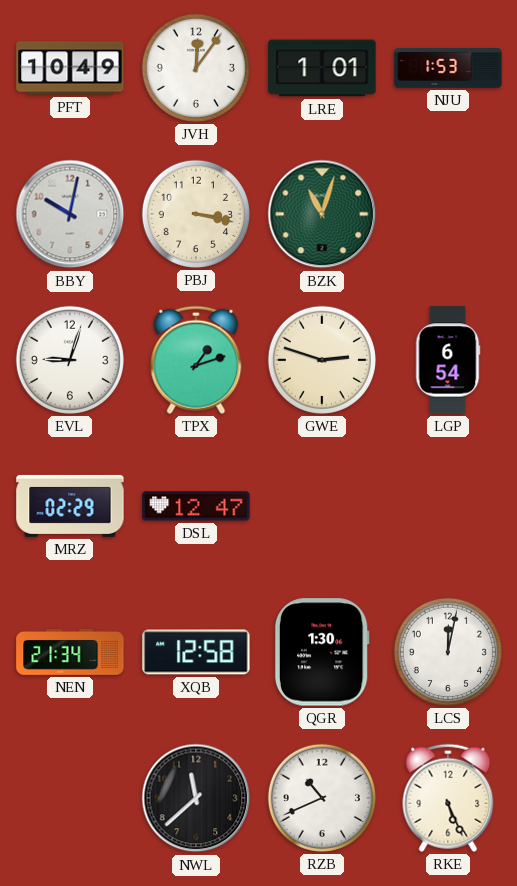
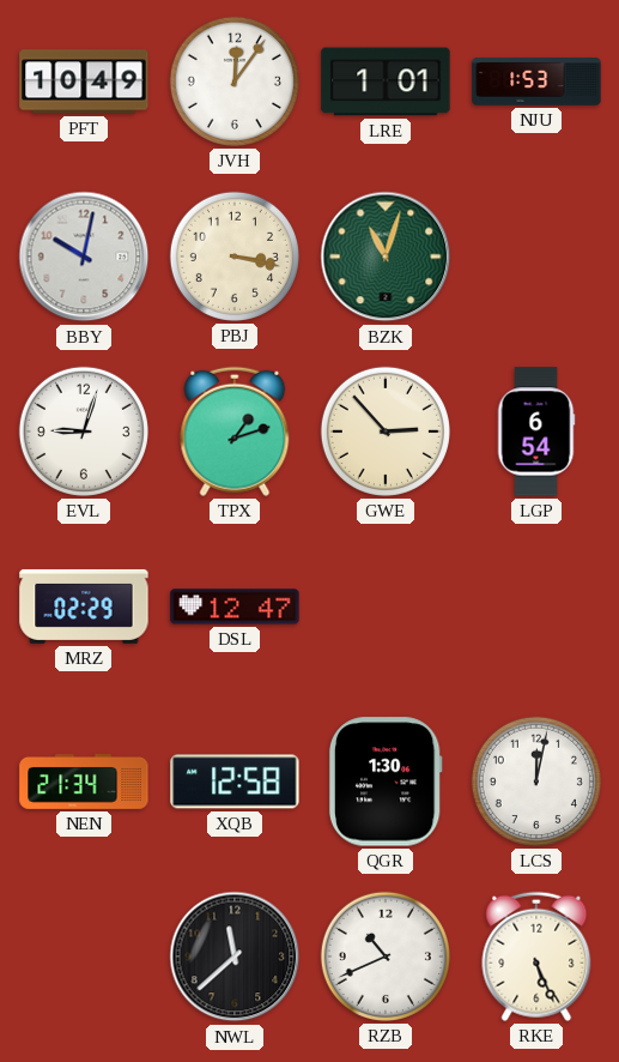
GWE: 2:48 -> 2:53
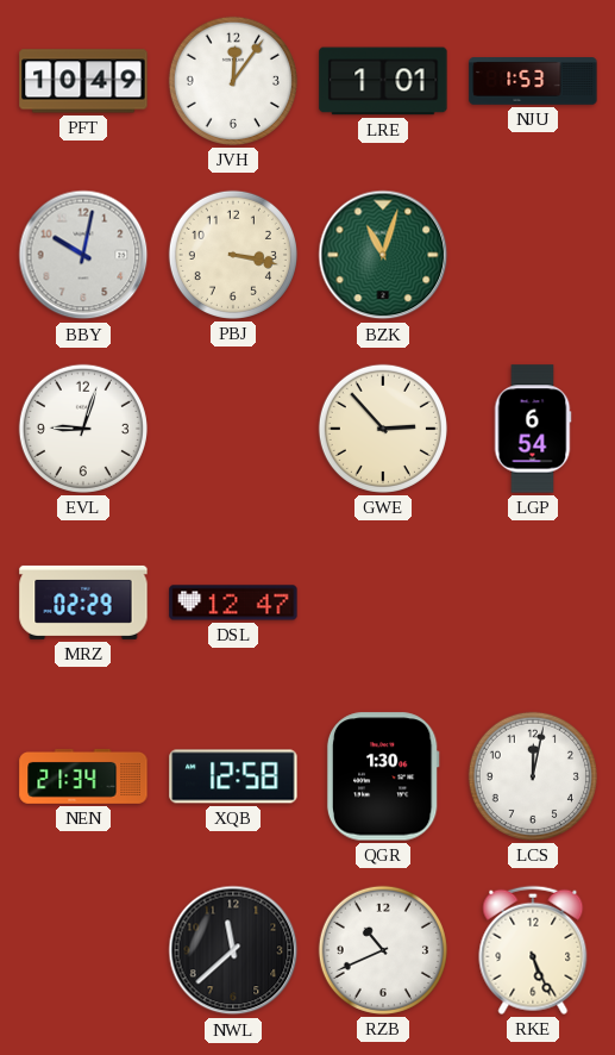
TPX: 1:12 -> none
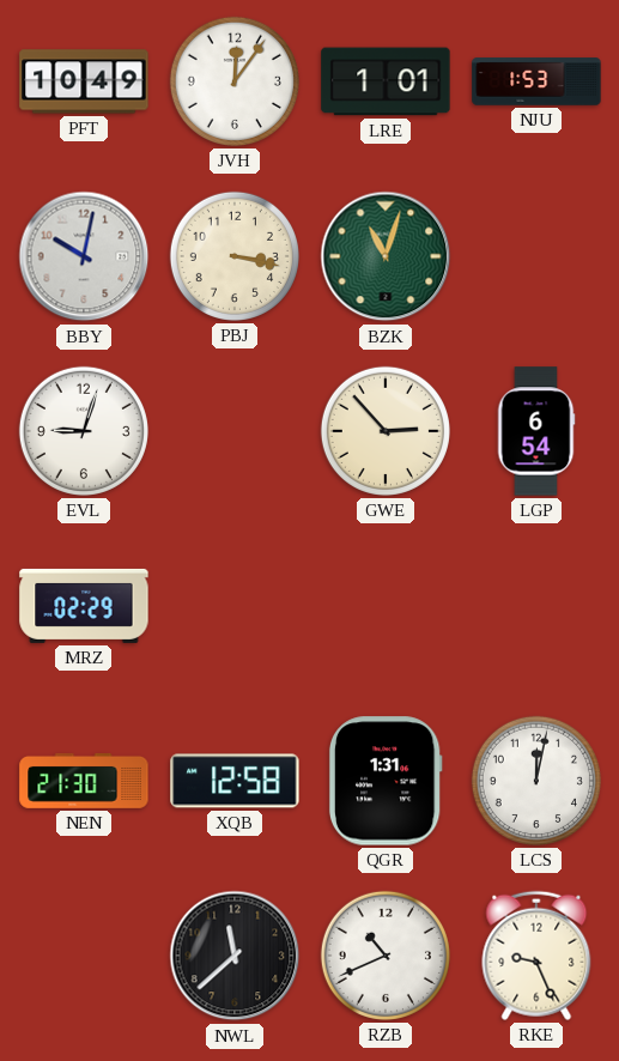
DSL: 12:47 -> none
NEN: 21:34 -> 21:30
QGR: 1:30 -> 1:31
RKE: 5:26 -> 9:26
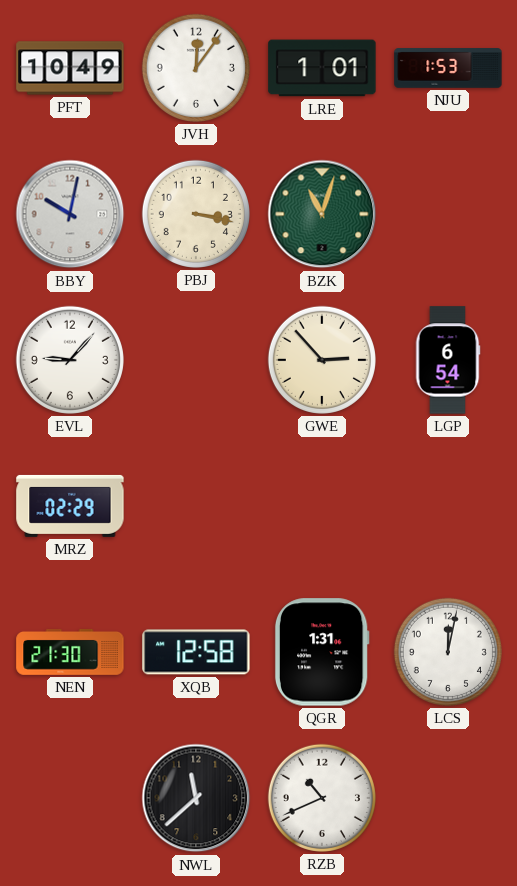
EVL: 9:03 -> 9:07
RKE: 9:26 -> none
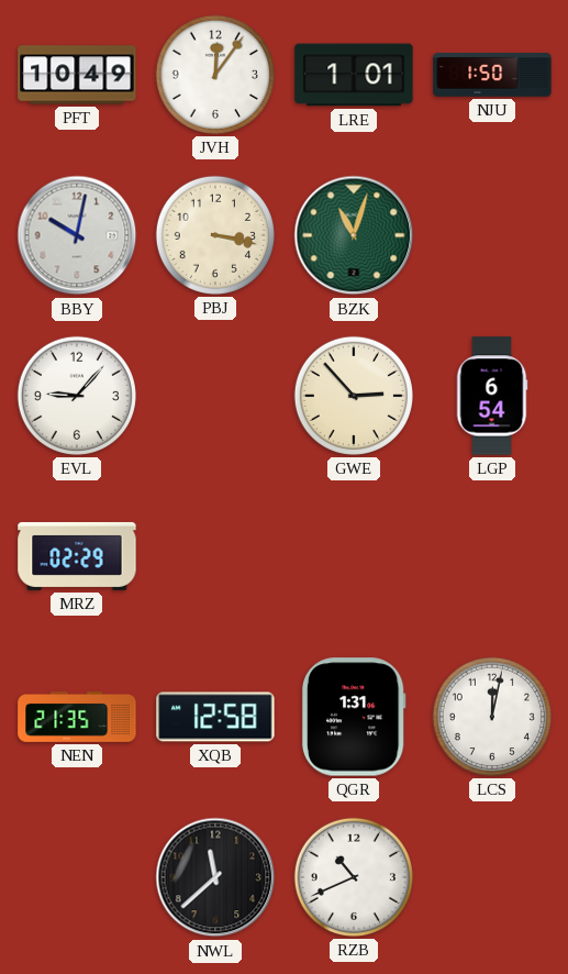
NJU: 1:53 -> 1:50
NEN: 21:30 -> 21:35
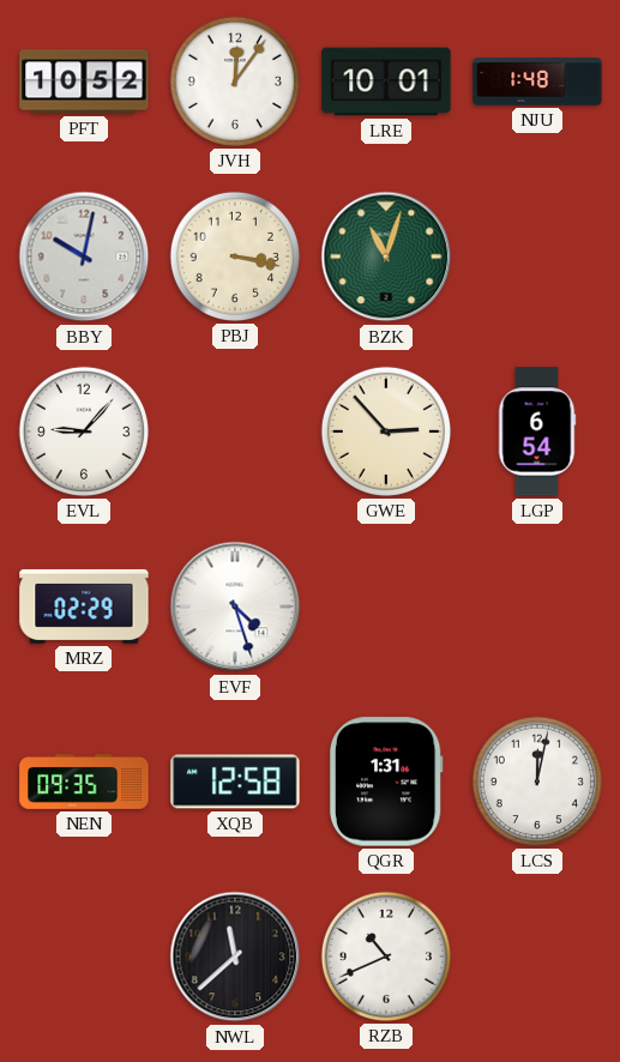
PFT: 10:49 -> 10:52
LRE: 1:01 -> 10:01
NJU: 1:50 -> 1:48
EVF: none -> 4:27
NEN: 21:35 -> 09:35
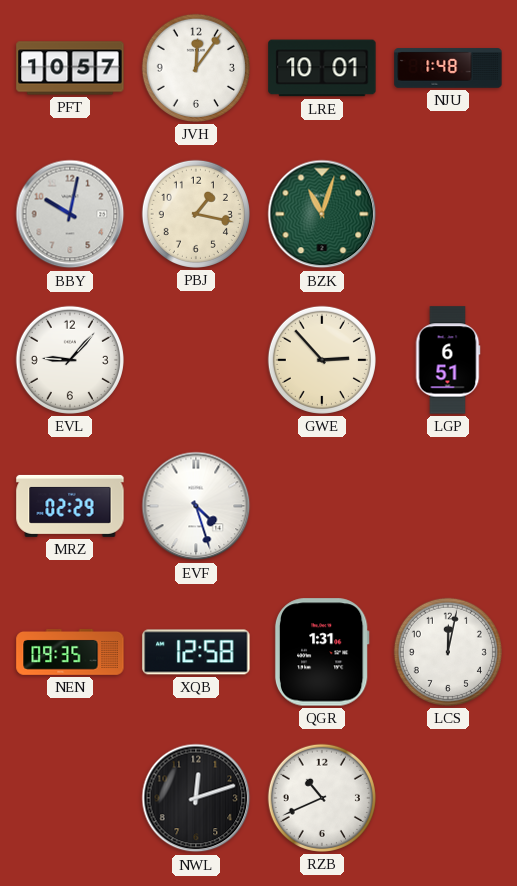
PFT: 10:52 -> 10:57
PBJ: 3:17 -> 1:17
LGP: 6:54 -> 6:51
NWL: 11:38 -> 12:12
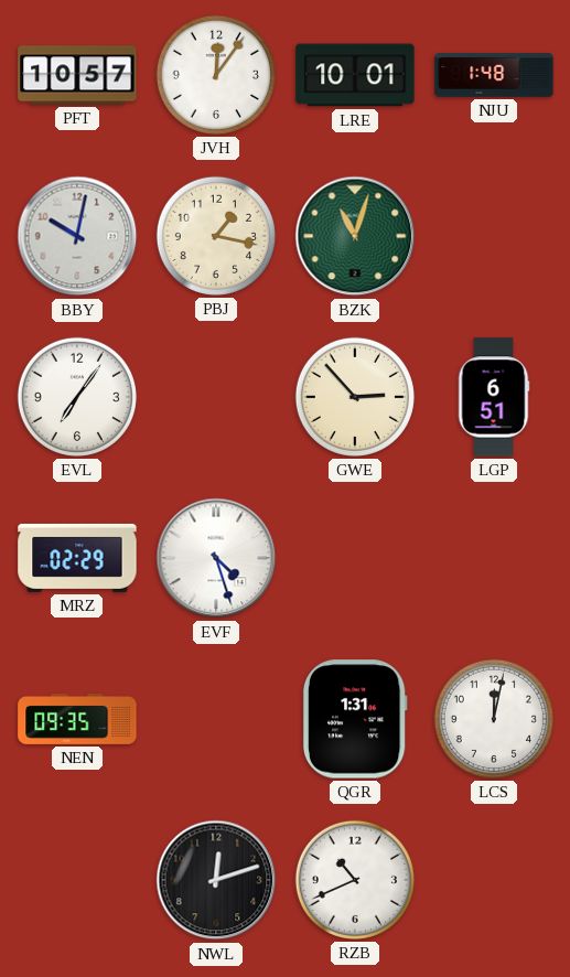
EVL: 9:07 -> 7:06
XQB: 12:58 -> none
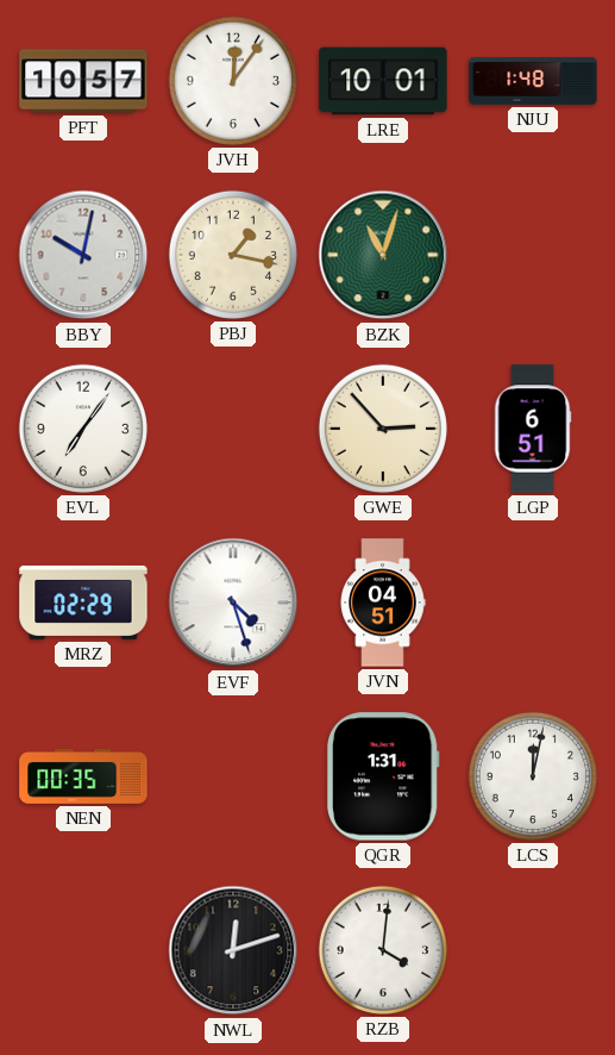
JVN: none -> 04:51
NEN: 09:35 -> 00:35
RZB: 10:41 -> 4:01
